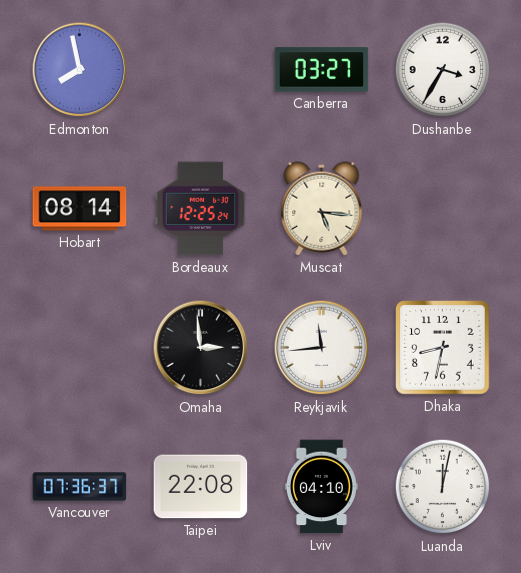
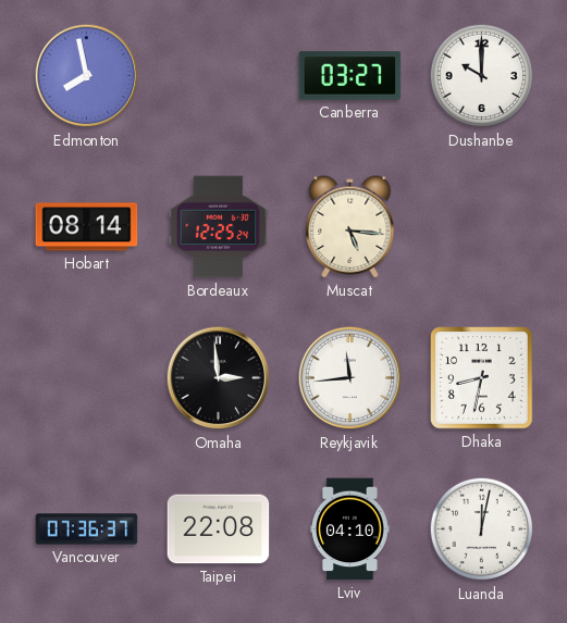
Dushanbe: 3:35 -> 10:00
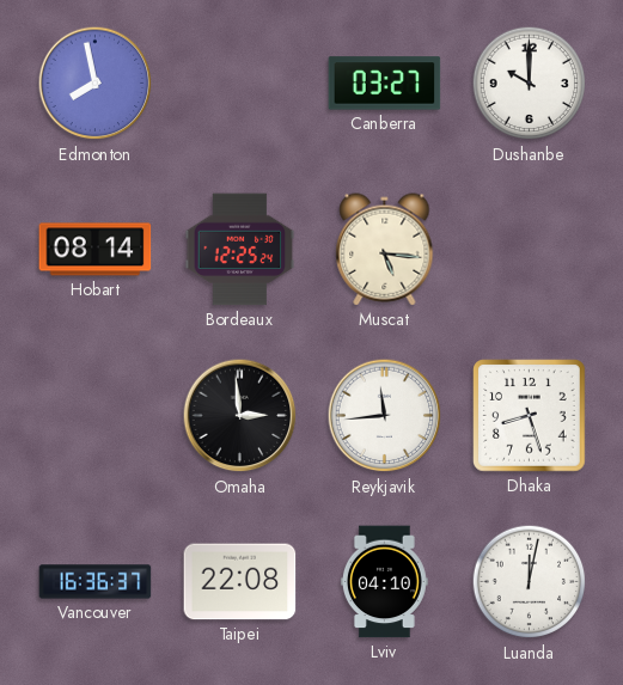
Dhaka: 8:32 -> 8:27
Vancouver: 07:36 -> 16:36
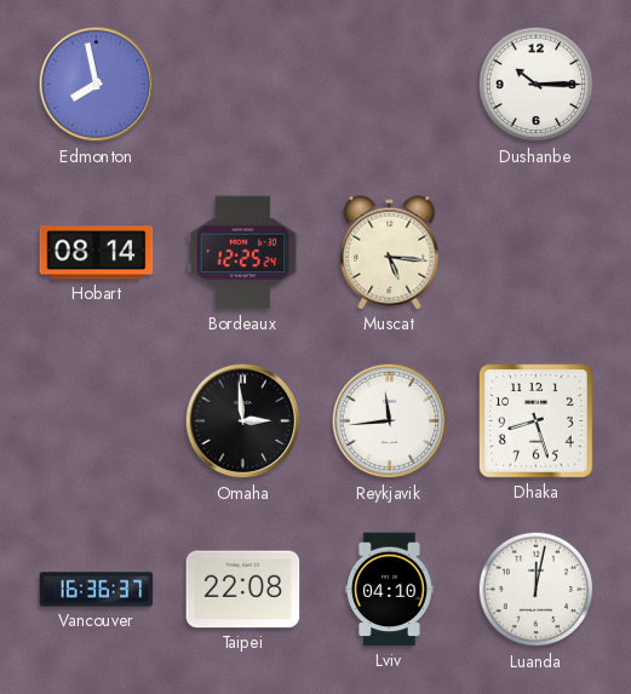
Canberra: 03:27 -> none
Dushanbe: 10:00 -> 10:15
